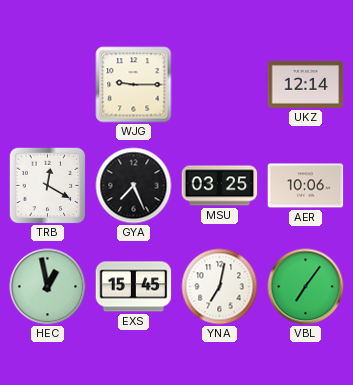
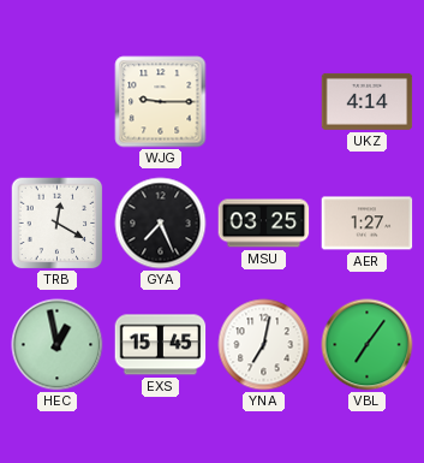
UKZ: 12:14 -> 4:14
AER: 10:06 -> 1:27
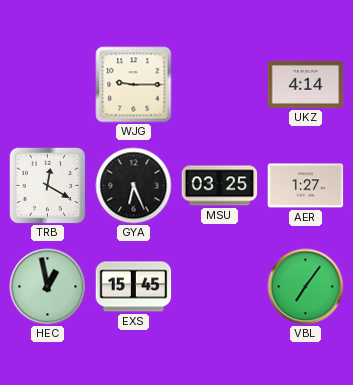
GYA: 7:26 -> 6:26
YNA: 7:02 -> none
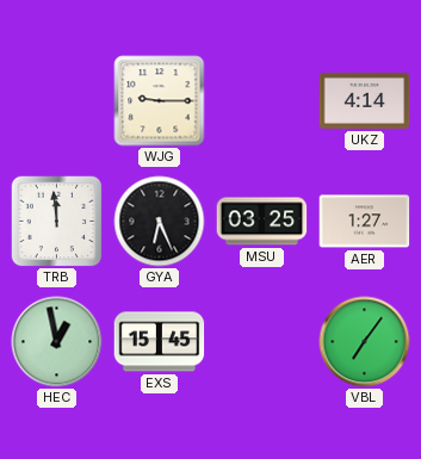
TRB: 12:20 -> 11:59
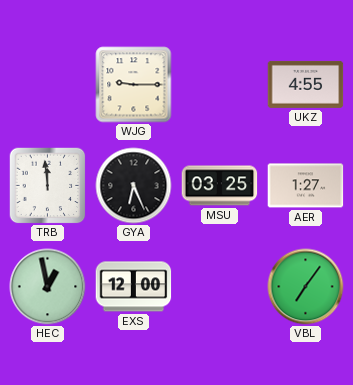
UKZ: 4:14 -> 4:55
EXS: 15:45 -> 12:00
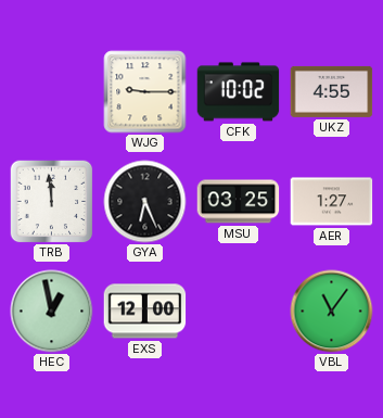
CFK: none -> 10:02
VBL: 7:06 -> 11:06
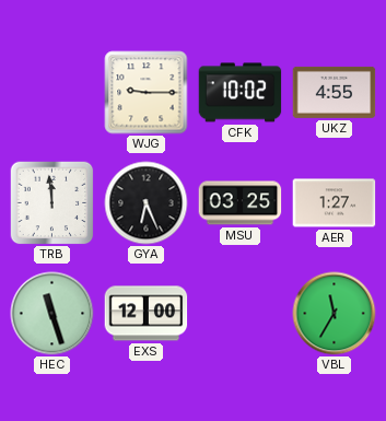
HEC: 12:58 -> 11:27
VBL: 11:06 -> 11:35
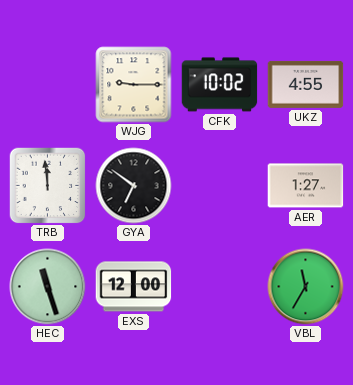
GYA: 6:26 -> 6:51
MSU: 03:25 -> none
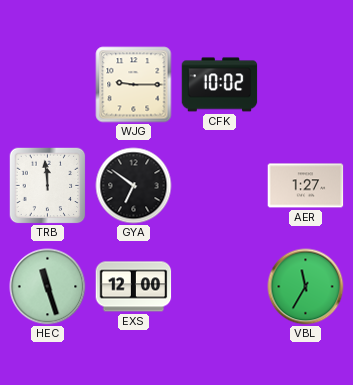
UKZ: 4:55 -> none
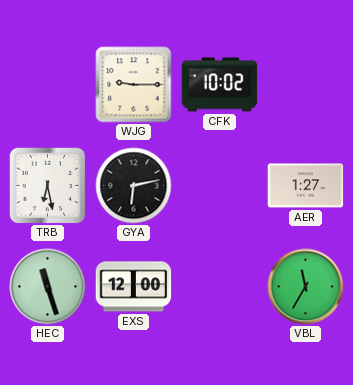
TRB: 11:59 -> 6:28
GYA: 6:51 -> 6:13
